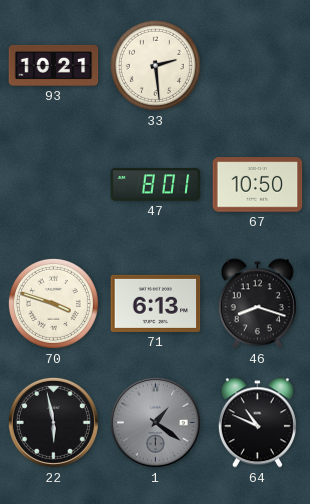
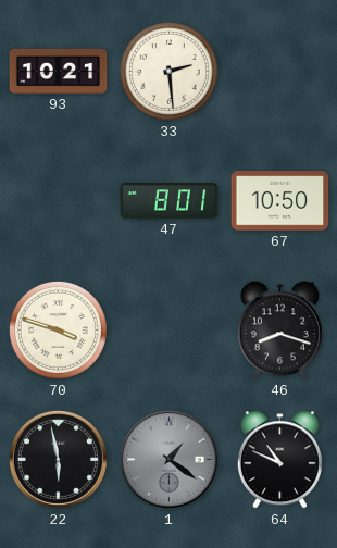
71: 6:13 -> none
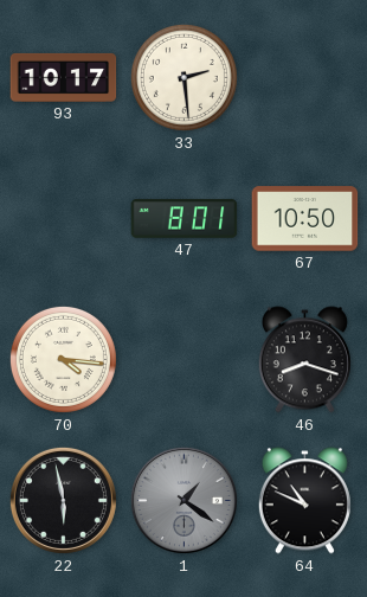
93: 10:21 -> 10:17
70: 3:48 -> 4:16
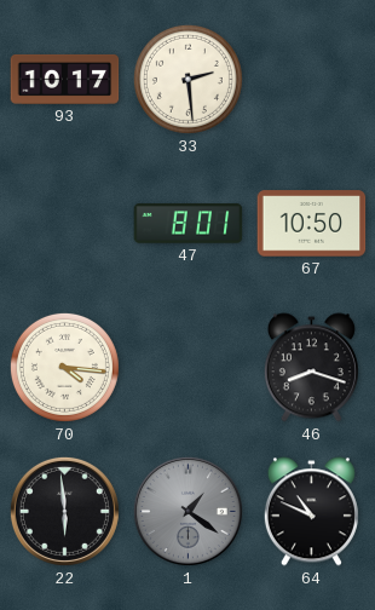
22: 5:58 -> 5:59
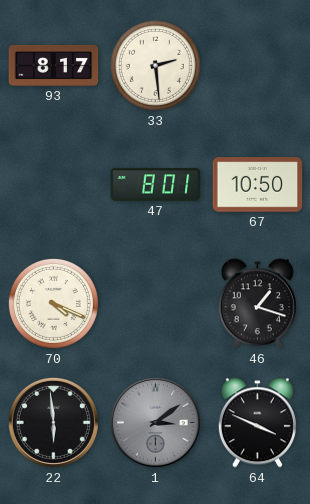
93: 10:17 -> 8:17
70: 4:16 -> 4:19
46: 8:18 -> 1:18
1: 1:21 -> 3:09
64: 10:49 -> 3:49
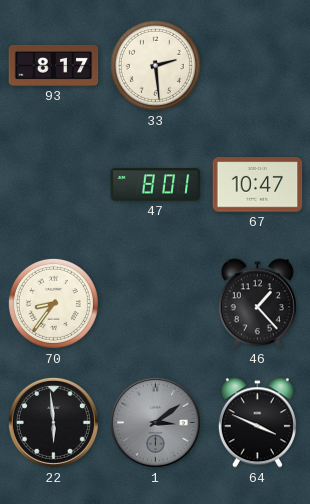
67: 10:50 -> 10:47
70: 4:19 -> 8:36
46: 1:18 -> 1:23
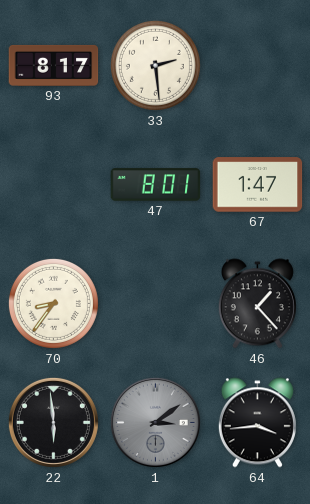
67: 10:47 -> 1:47
64: 3:49 -> 3:44
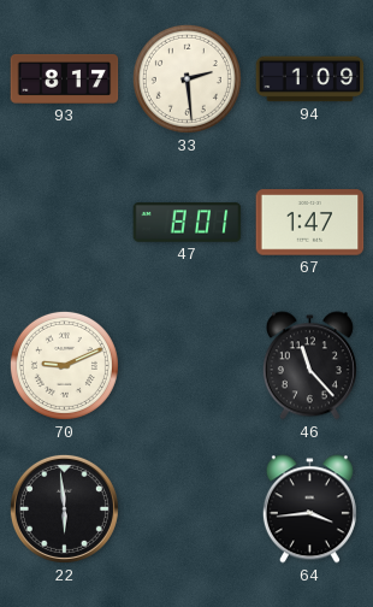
94: none -> 1:09
70: 8:36 -> 9:11
46: 1:23 -> 11:23
1: 3:09 -> none
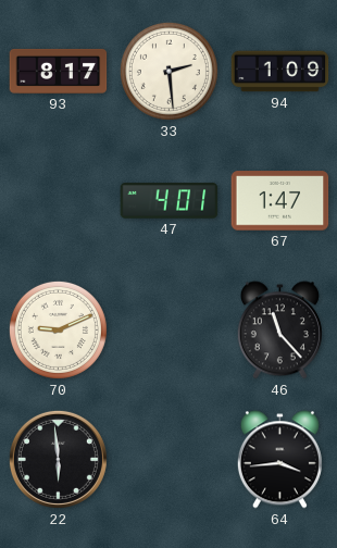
47: 8:01 -> 4:01
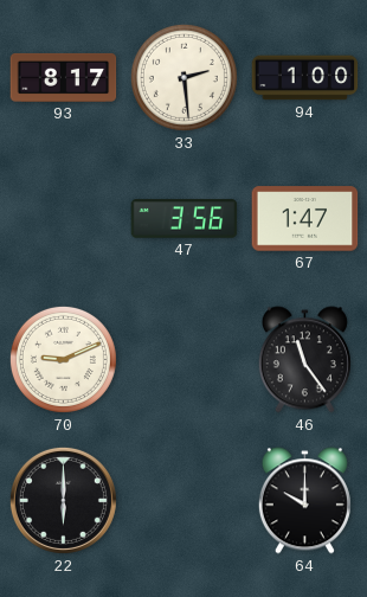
94: 1:09 -> 1:00
47: 4:01 -> 3:56
46: 11:23 -> 11:24
22: 5:59 -> 6:00
64: 3:44 -> 10:00
